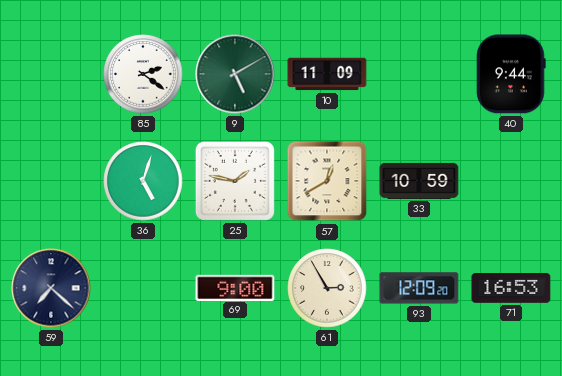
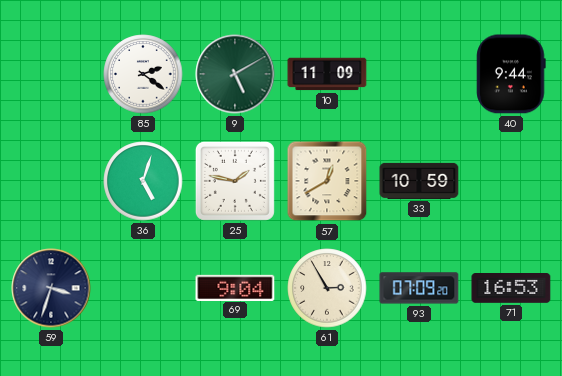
59: 7:22 -> 3:33
69: 9:00 -> 9:04
93: 12:09 -> 07:09
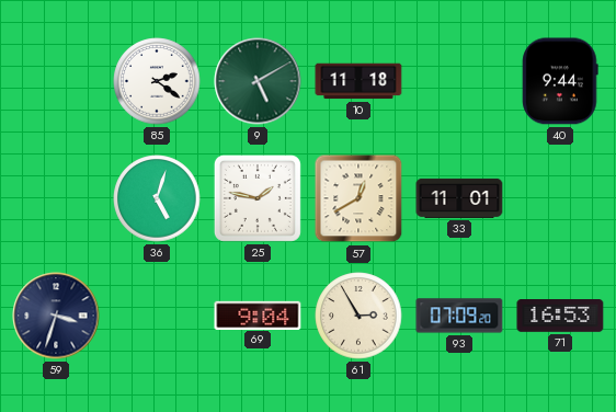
10: 11:09 -> 11:18
33: 10:59 -> 11:01
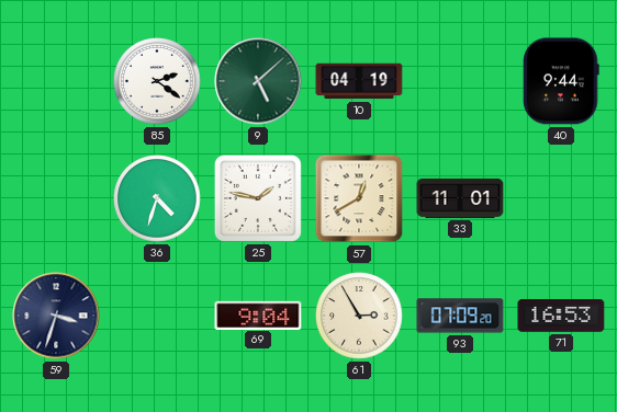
9: 5:10 -> 5:08
10: 11:18 -> 04:19
36: 5:03 -> 4:33
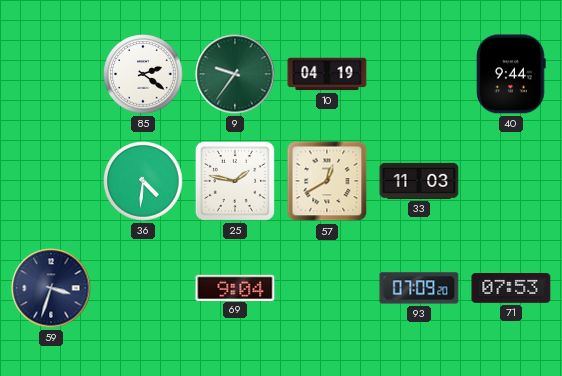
9: 5:08 -> 9:36
36: 4:33 -> 4:31
33: 11:01 -> 11:03
61: 2:55 -> none
71: 16:53 -> 07:53
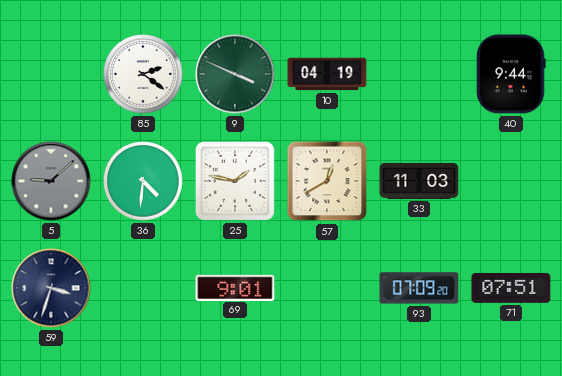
9: 9:36 -> 3:49
5: none -> 9:08
69: 9:04 -> 9:01
71: 07:53 -> 07:51
